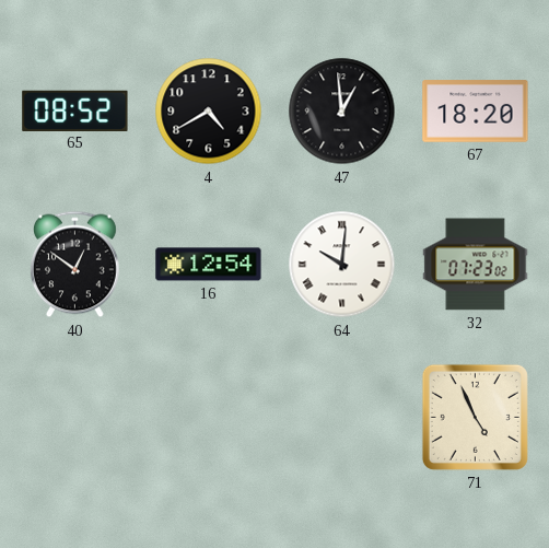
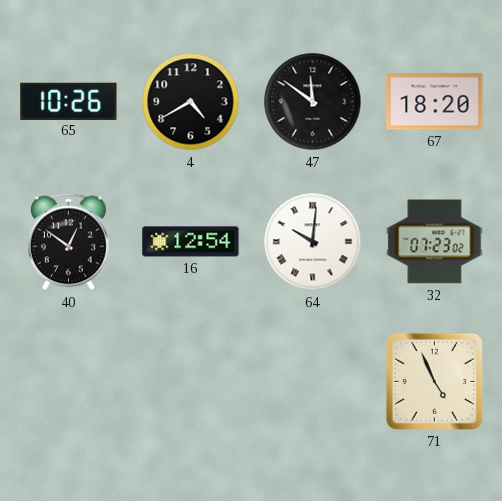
65: 08:52 -> 10:26
47: 12:59 -> 11:51
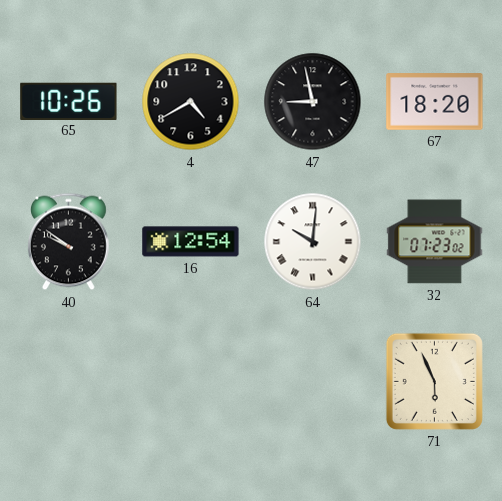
47: 11:51 -> 8:58
40: 12:51 -> 9:51
71: 4:56 -> 5:56
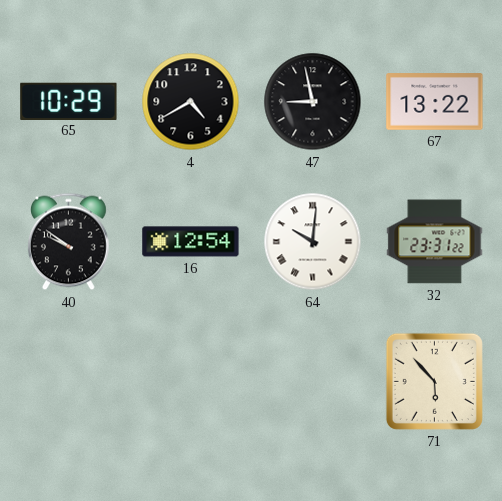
65: 10:26 -> 10:29
67: 18:20 -> 13:22
32: 07:23 -> 23:31
71: 5:56 -> 5:53
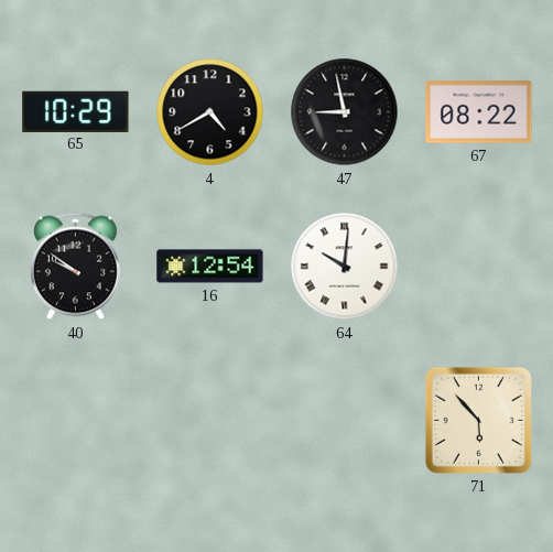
67: 13:22 -> 08:22
32: 23:31 -> none
